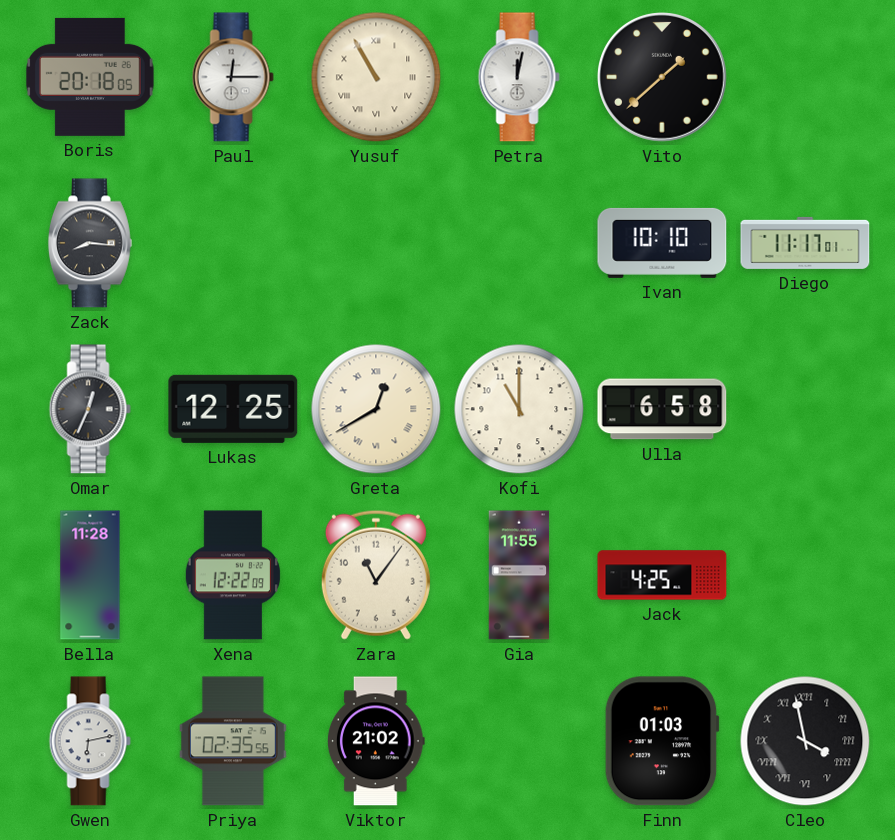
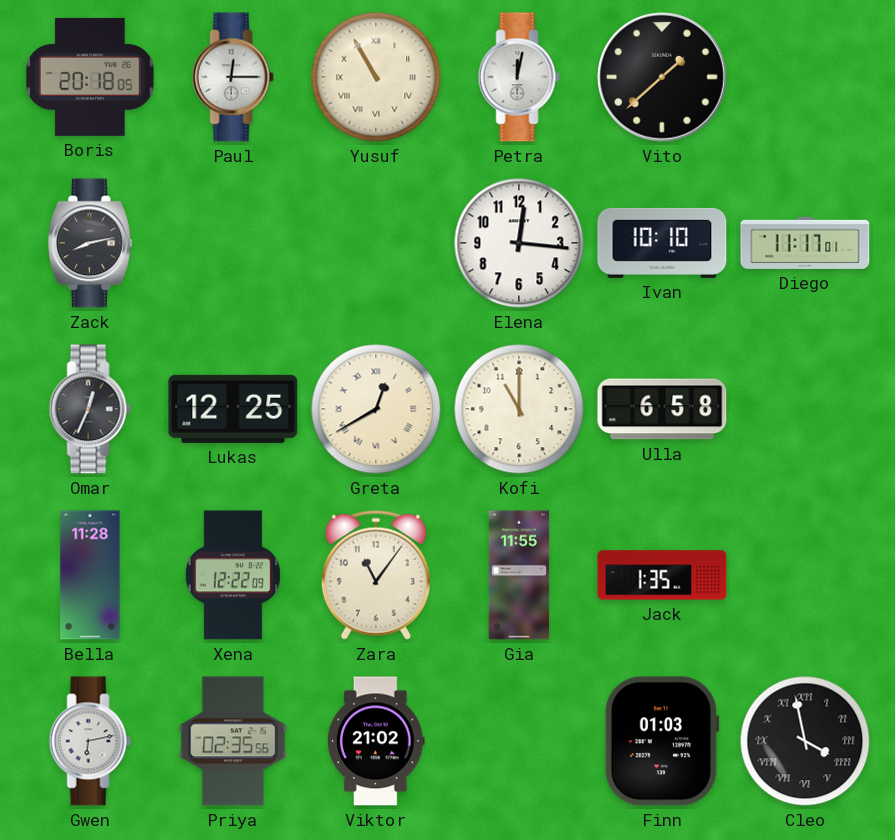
Zack: 8:16 -> 8:13
Elena: none -> 12:16
Jack: 4:25 -> 1:35
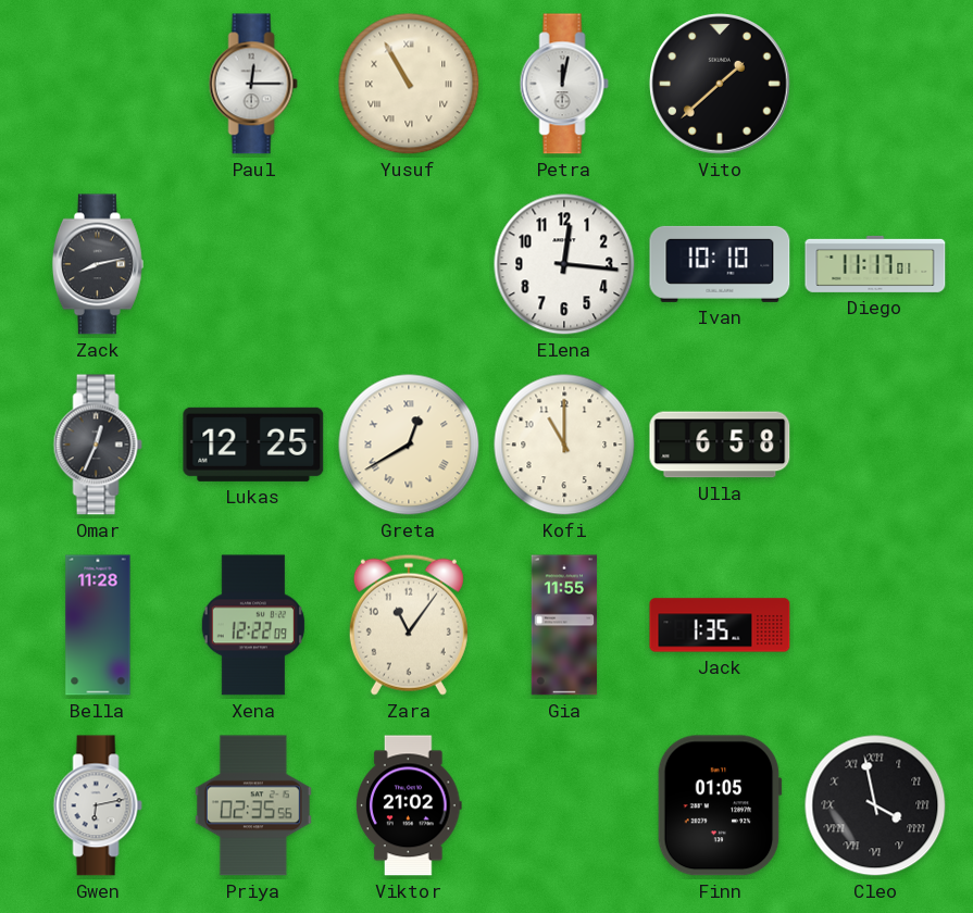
Boris: 20:18 -> none
Finn: 01:03 -> 01:05
